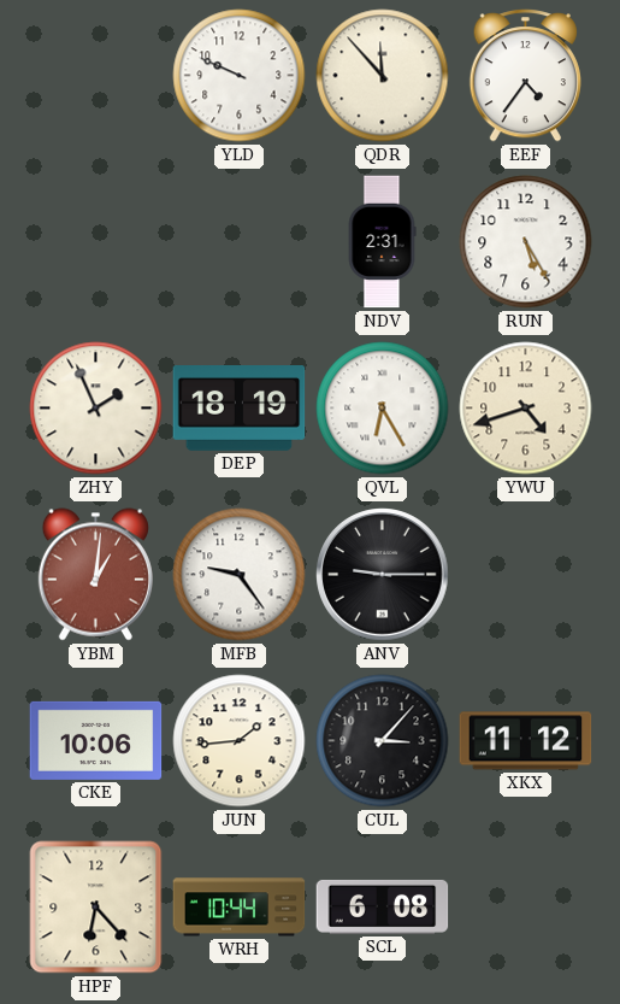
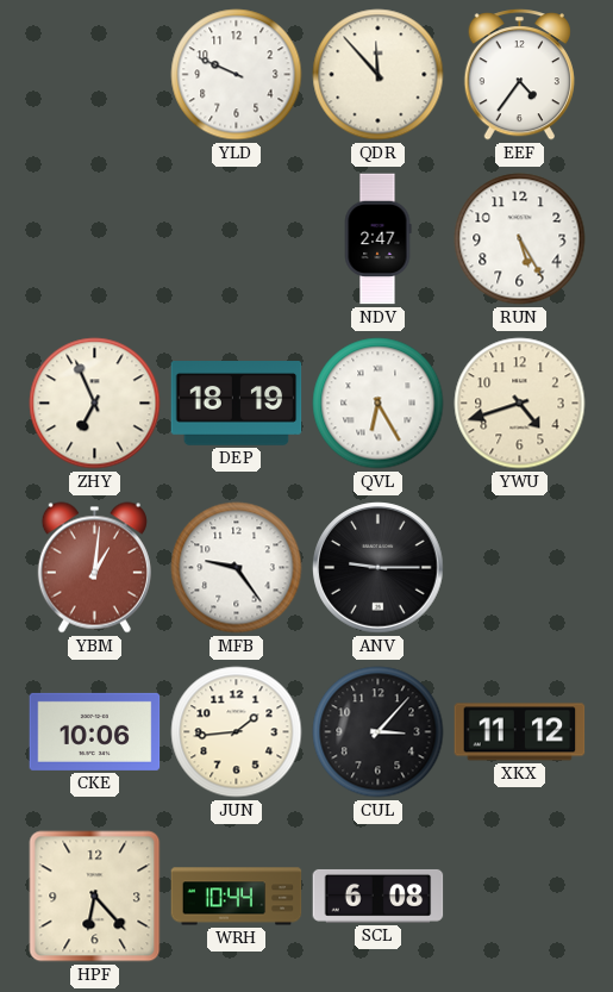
NDV: 2:31 -> 2:47
ZHY: 1:56 -> 6:56
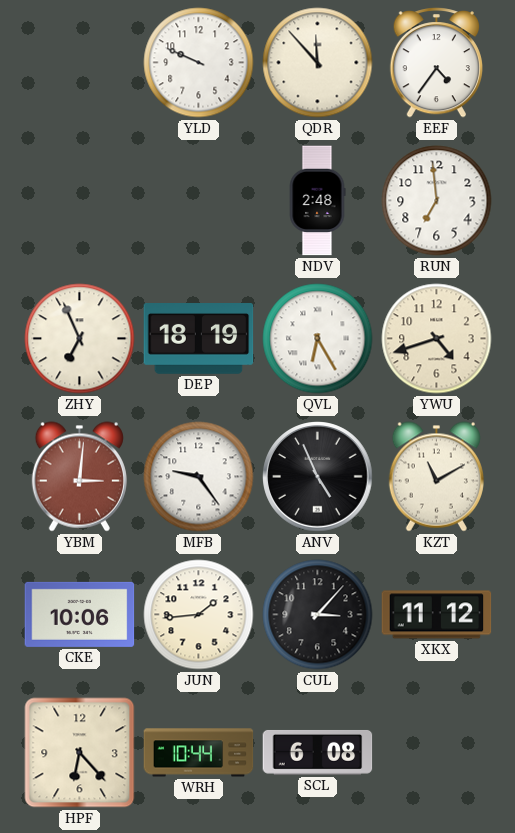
NDV: 2:47 -> 2:48
RUN: 5:25 -> 6:59
YBM: 1:01 -> 3:01
ANV: 9:15 -> 4:56
KZT: none -> 11:10
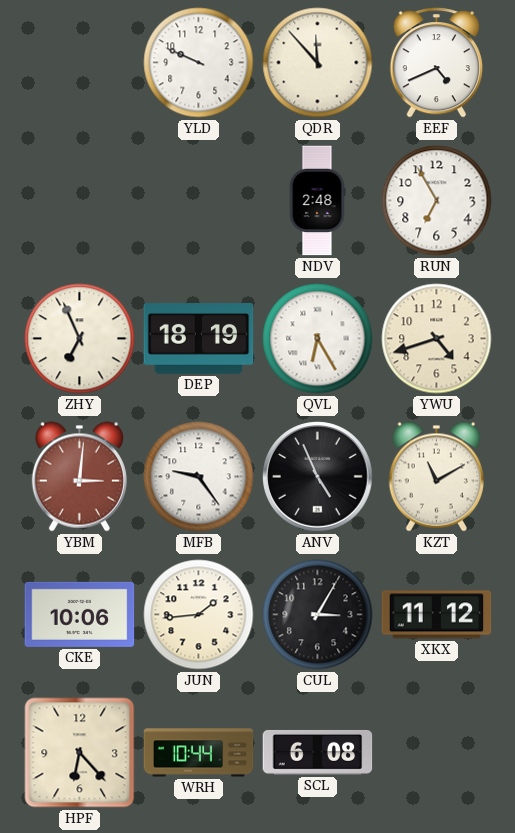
EEF: 4:36 -> 4:41
RUN: 6:59 -> 6:55
CUL: 3:07 -> 3:05
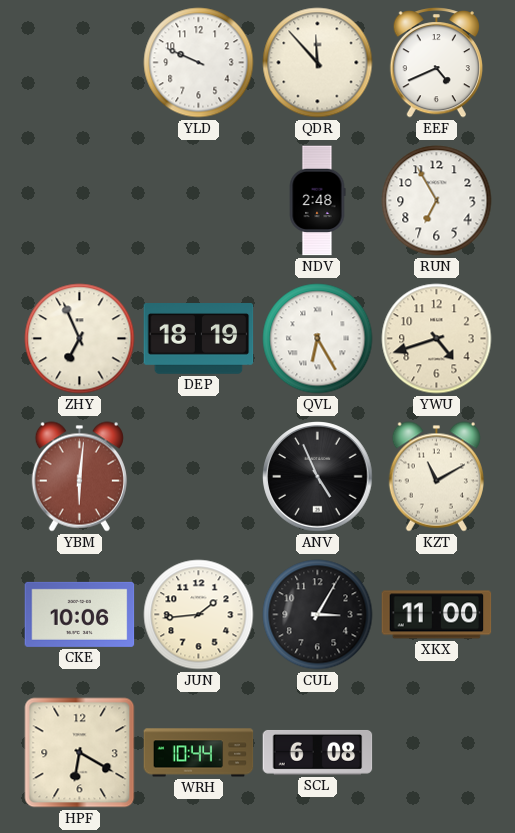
YBM: 3:01 -> 6:01
MFB: 9:24 -> none
XKX: 11:12 -> 11:00
HPF: 6:23 -> 6:20
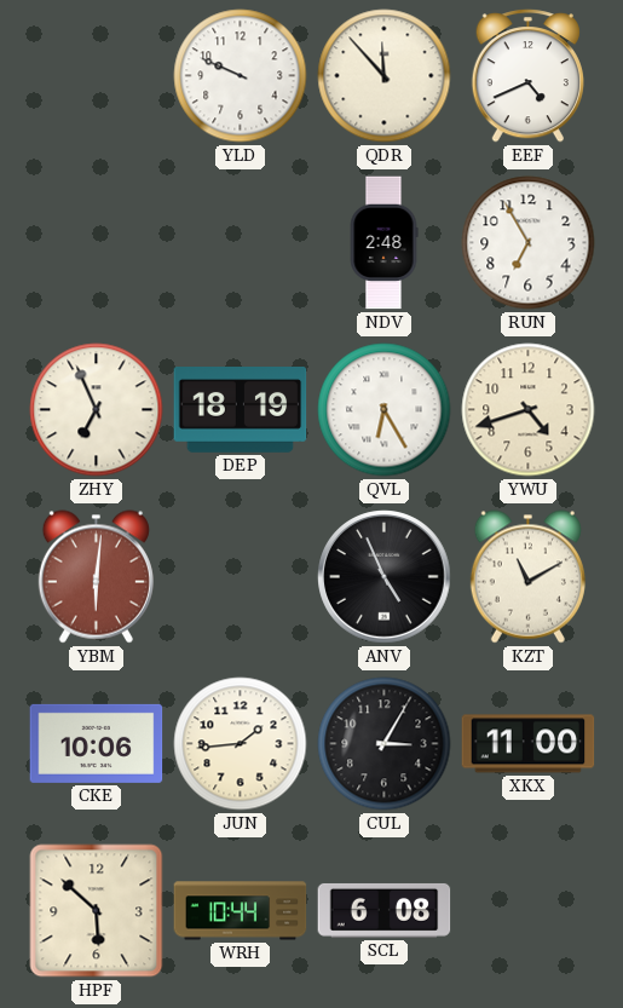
HPF: 6:20 -> 5:52
